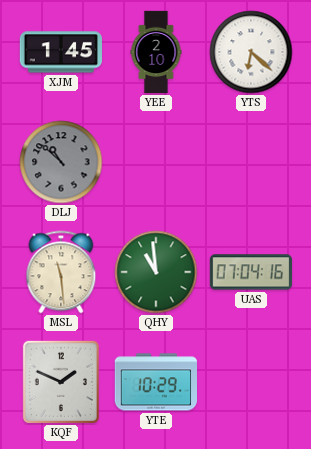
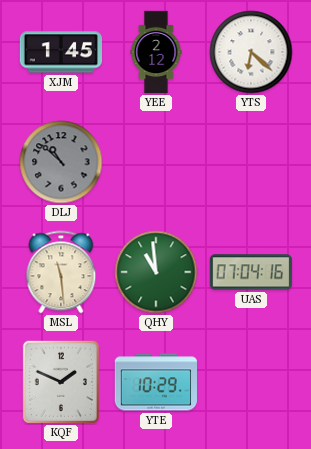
YEE: 2:10 -> 2:12
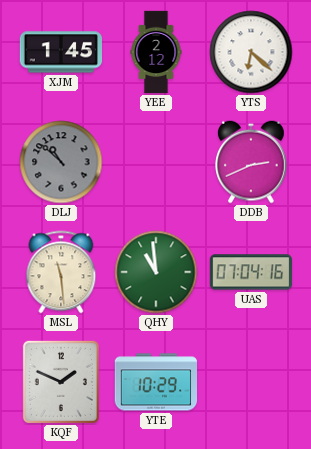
DDB: none -> 2:41
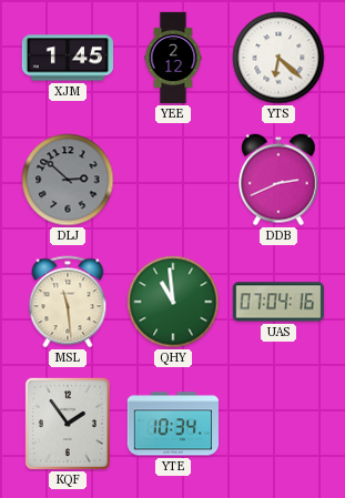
DLJ: 10:52 -> 2:52
KQF: 1:49 -> 1:54
YTE: 10:29 -> 10:34
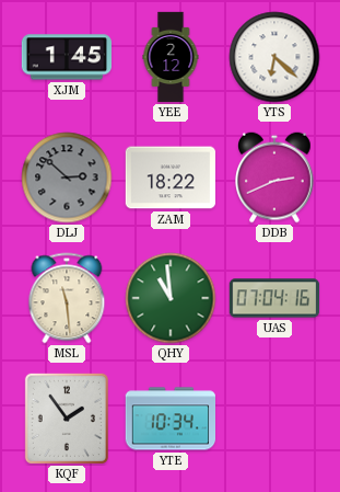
ZAM: none -> 18:22
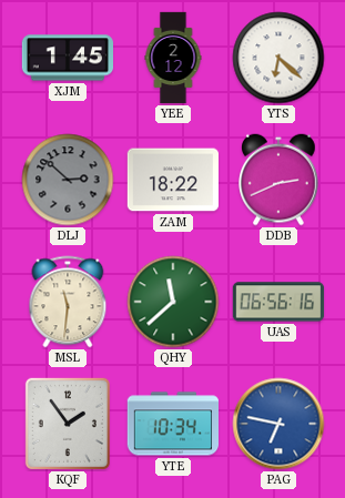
MSL: 11:29 -> 11:31
QHY: 10:59 -> 11:38
UAS: 07:04 -> 06:56
PAG: none -> 6:47
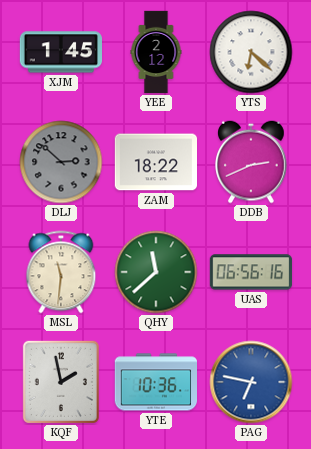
KQF: 1:54 -> 1:58
YTE: 10:34 -> 10:36
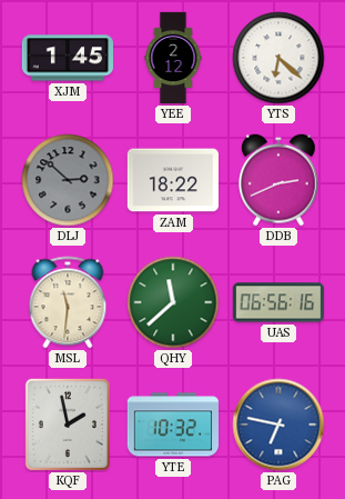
YTE: 10:36 -> 10:32
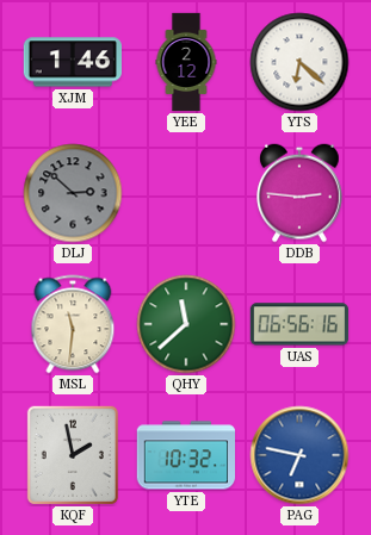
XJM: 1:45 -> 1:46
ZAM: 18:22 -> none
DDB: 2:41 -> 2:46
